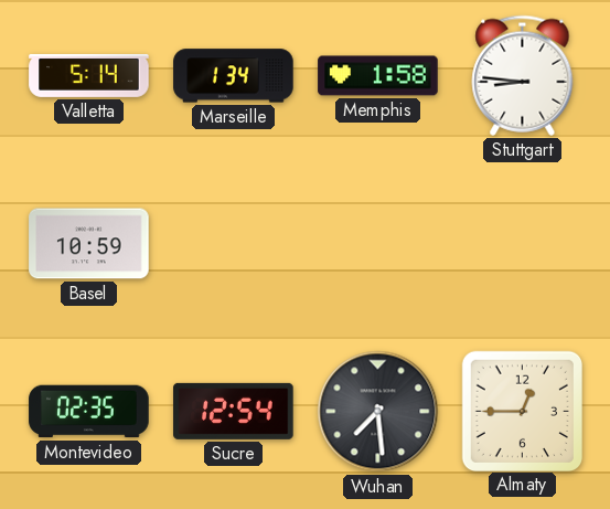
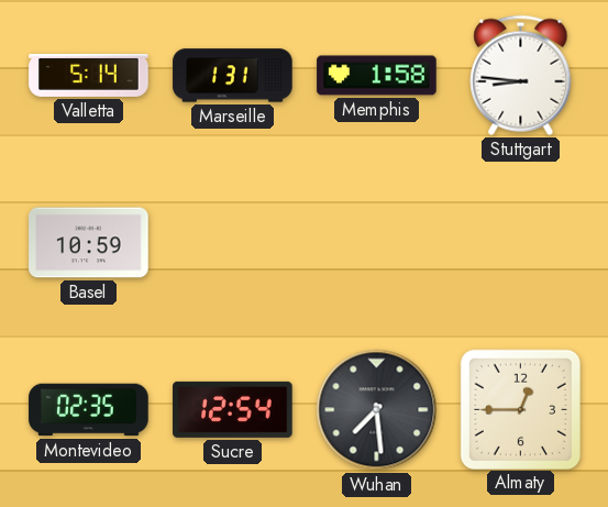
Marseille: 1:34 -> 1:31
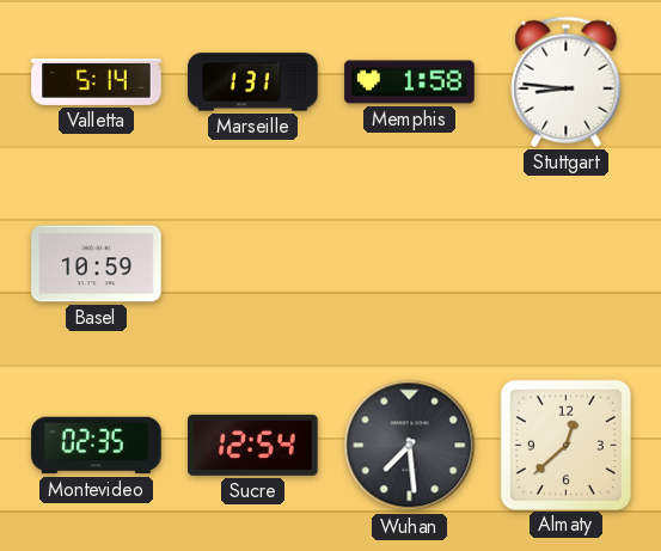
Almaty: 12:45 -> 12:38
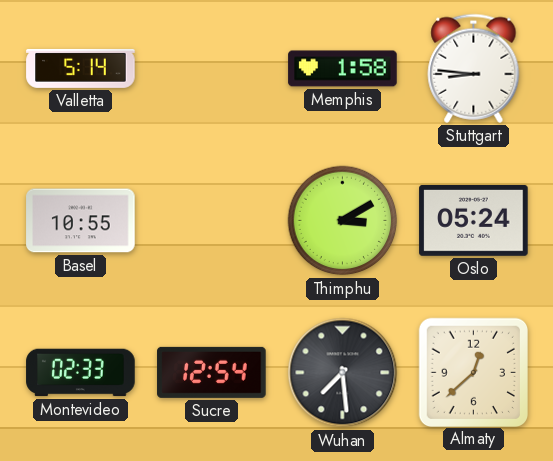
Marseille: 1:31 -> none
Basel: 10:59 -> 10:55
Thimphu: none -> 3:10
Oslo: none -> 05:24
Montevideo: 02:35 -> 02:33
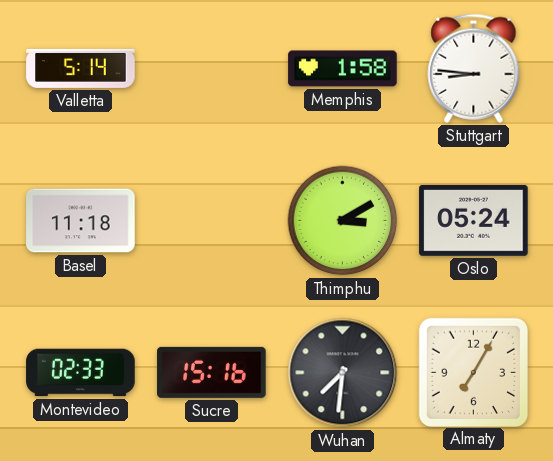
Basel: 10:55 -> 11:18
Sucre: 12:54 -> 15:16
Wuhan: 7:29 -> 7:31
Almaty: 12:38 -> 7:05
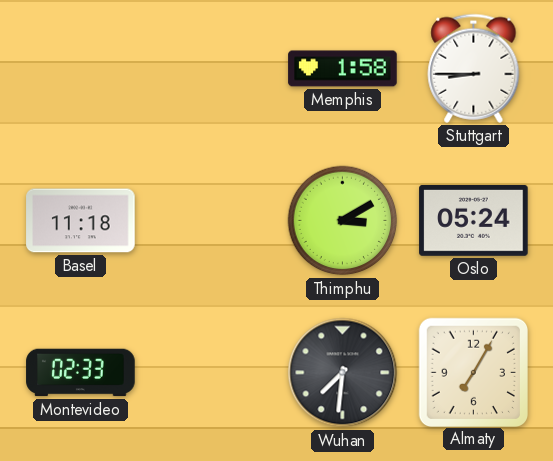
Valletta: 5:14 -> none
Stuttgart: 8:46 -> 8:45
Sucre: 15:16 -> none
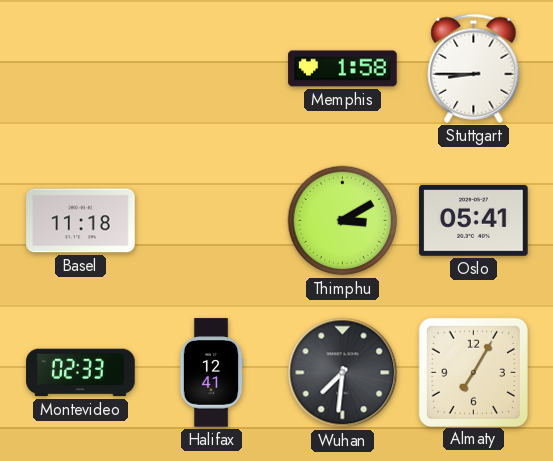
Oslo: 05:24 -> 05:41
Halifax: none -> 12:41
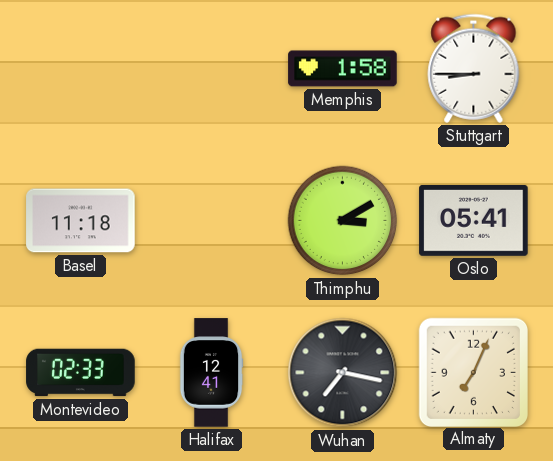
Wuhan: 7:31 -> 7:17
Almaty: 7:05 -> 7:04
